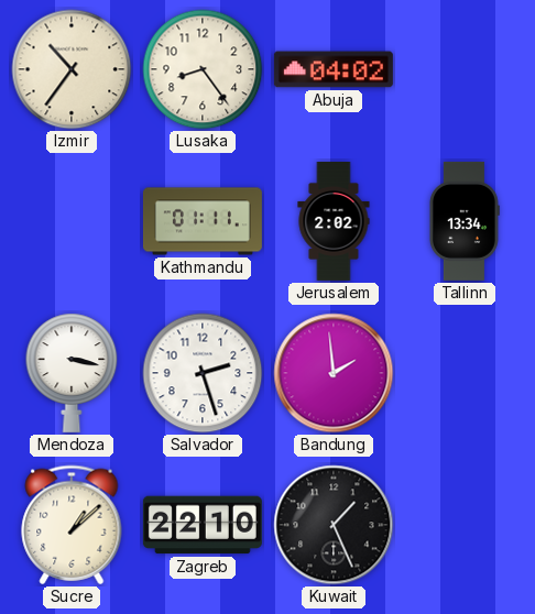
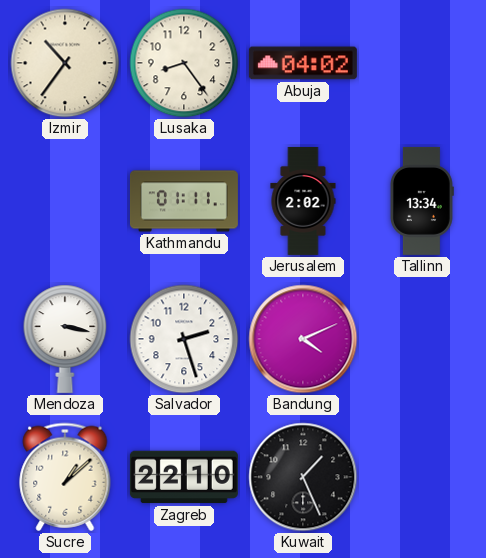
Bandung: 1:59 -> 4:11
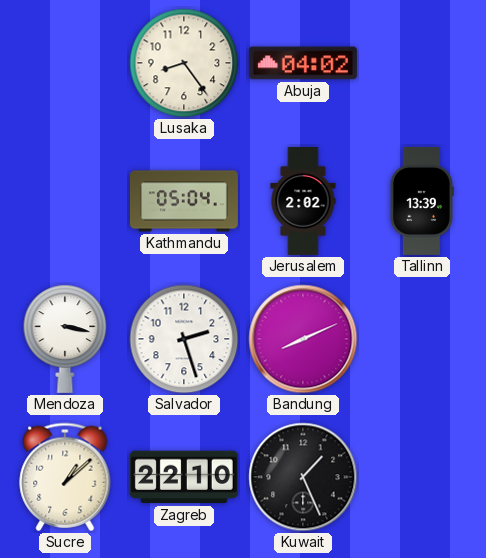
Izmir: 10:36 -> none
Kathmandu: 01:11 -> 05:04
Tallinn: 13:34 -> 13:39
Bandung: 4:11 -> 8:11
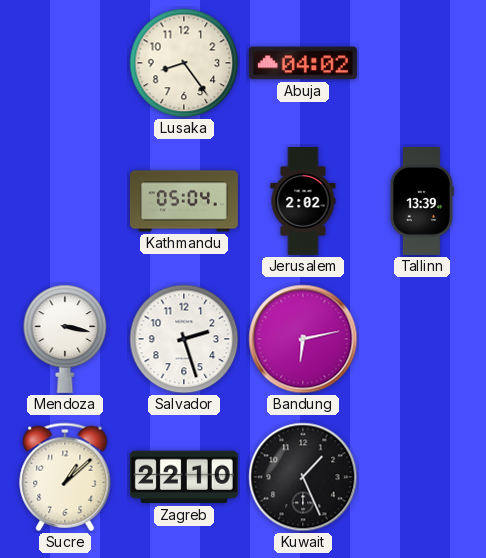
Bandung: 8:11 -> 6:13
